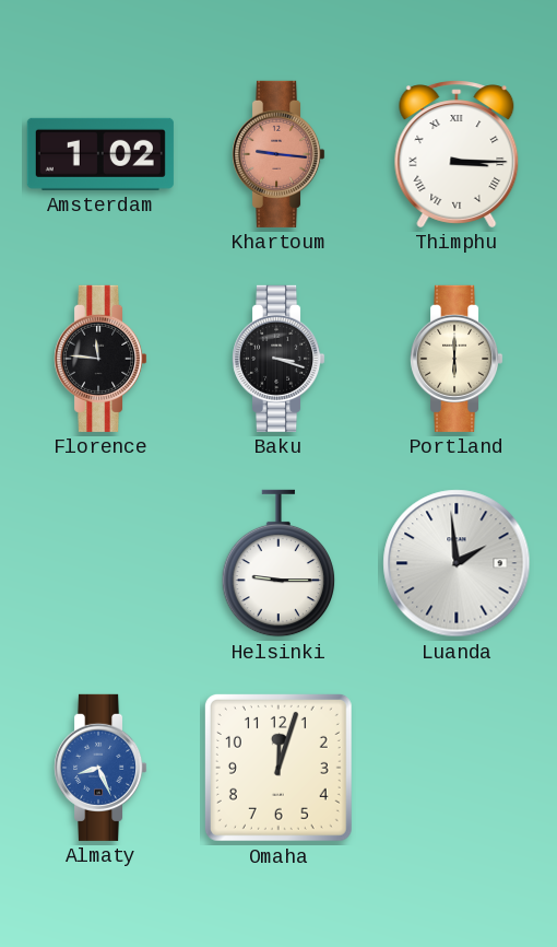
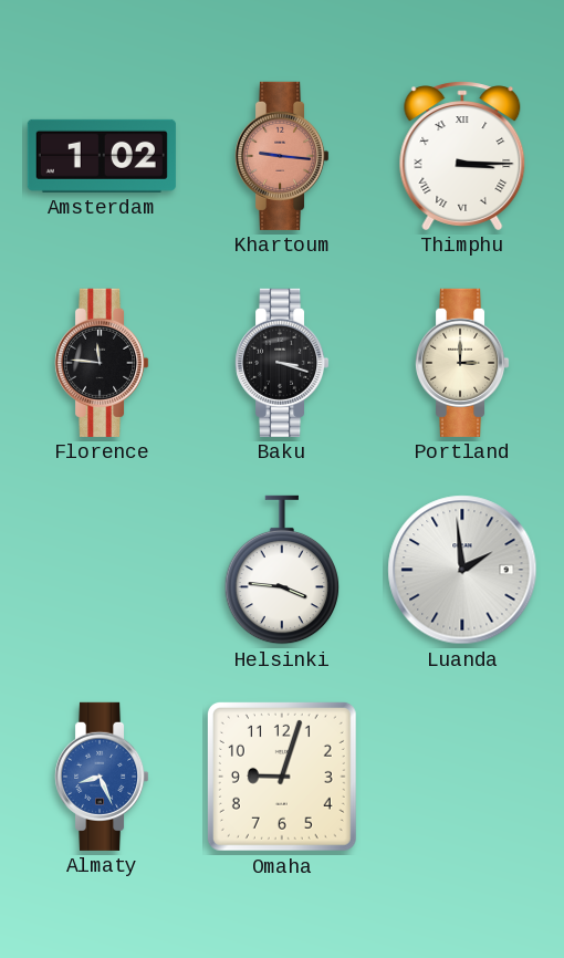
Portland: 6:00 -> 3:00
Helsinki: 9:15 -> 3:46
Omaha: 12:03 -> 9:03
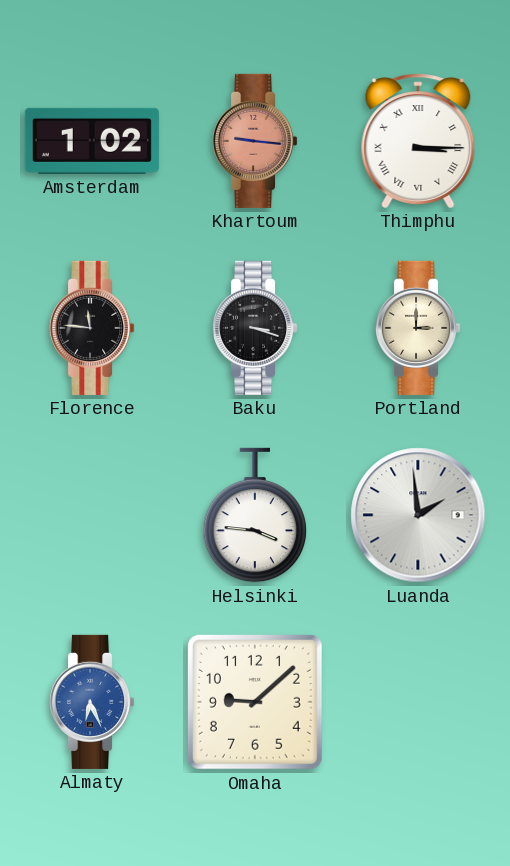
Almaty: 8:26 -> 6:26
Omaha: 9:03 -> 9:08
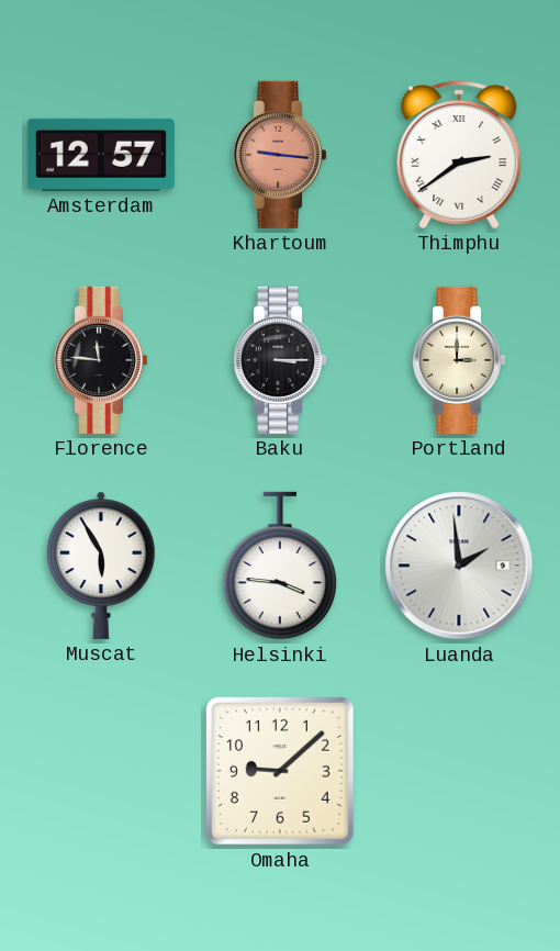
Amsterdam: 1:02 -> 12:57
Thimphu: 3:15 -> 2:39
Baku: 3:18 -> 3:15
Muscat: none -> 5:55
Almaty: 6:26 -> none
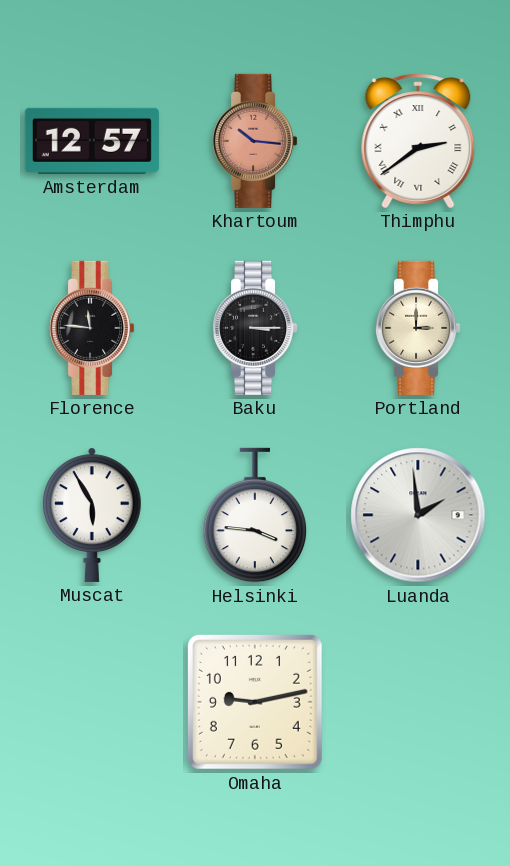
Khartoum: 9:16 -> 10:16
Omaha: 9:08 -> 9:13
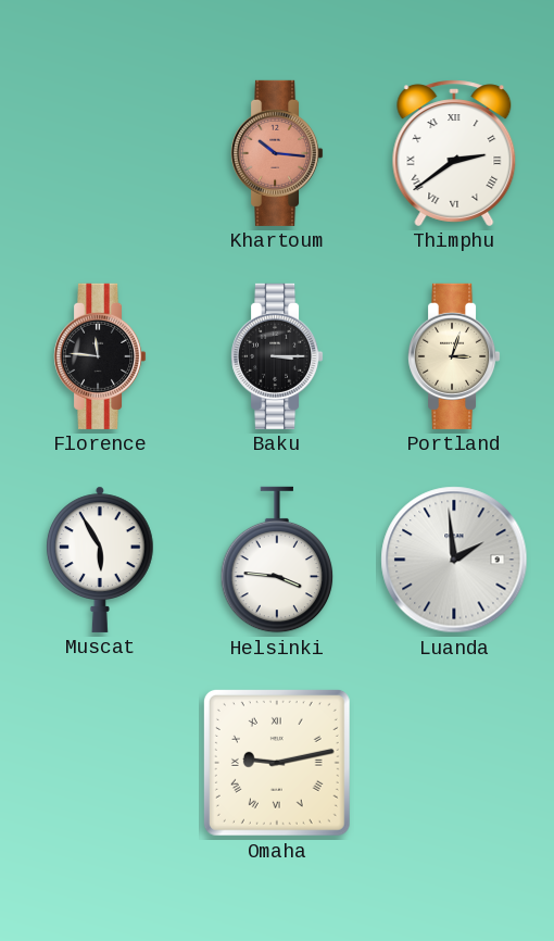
Amsterdam: 12:57 -> none
Portland: 3:00 -> 3:03
Omaha numerals: Arabic -> Roman
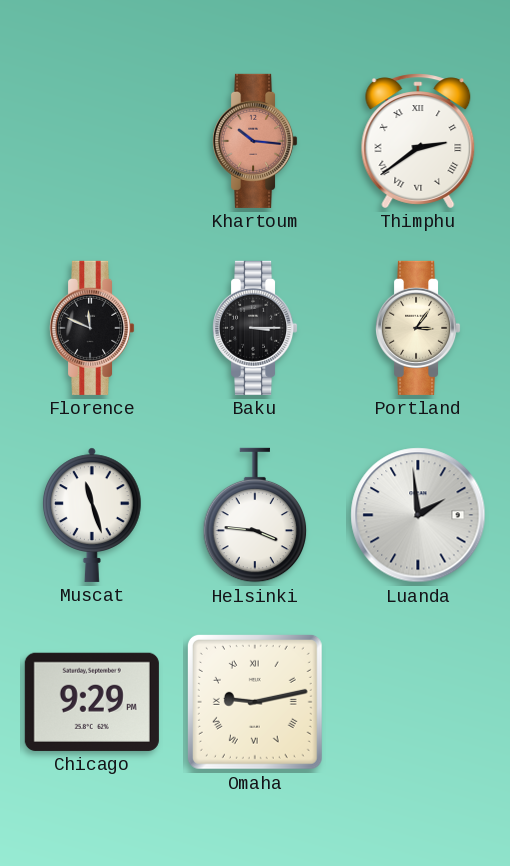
Florence: 11:46 -> 11:49
Portland: 3:03 -> 3:06
Muscat: 5:55 -> 11:27
Chicago: none -> 9:29
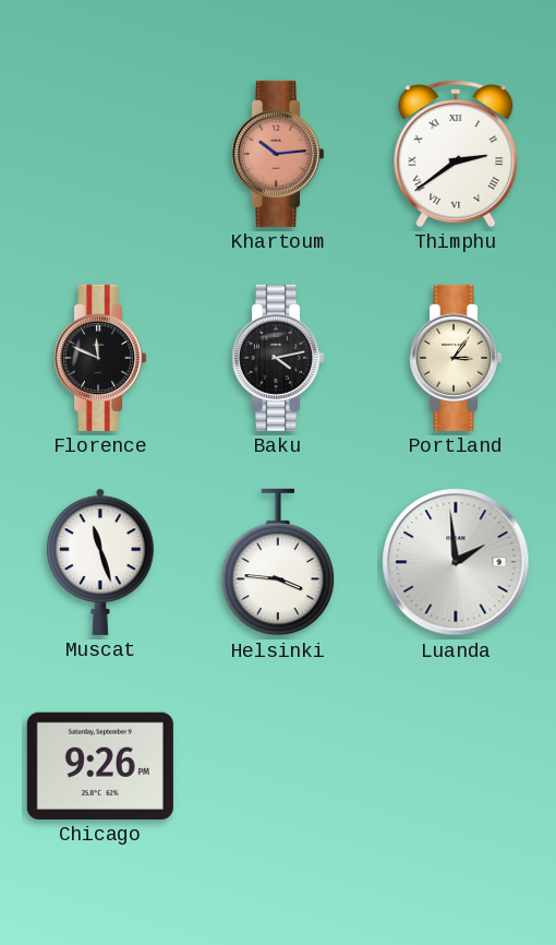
Khartoum: 10:16 -> 10:14
Baku: 3:15 -> 4:13
Chicago: 9:29 -> 9:26
Omaha: 9:13 -> none
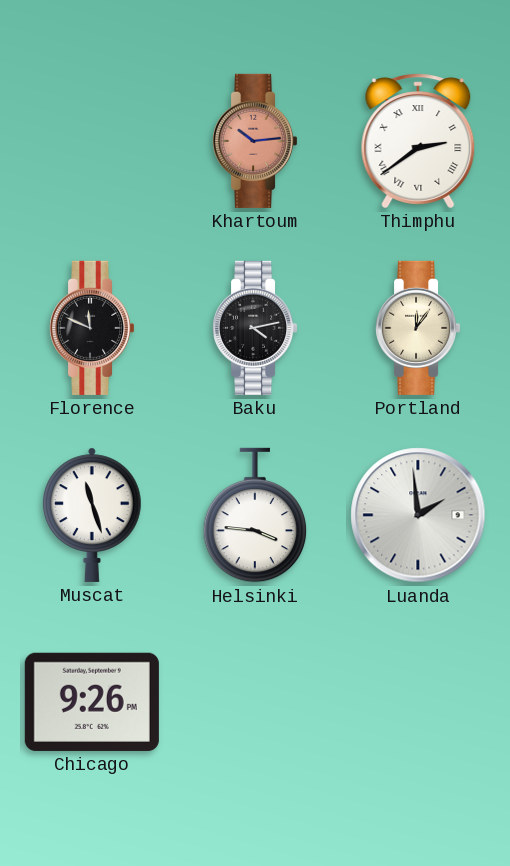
Portland: 3:06 -> 12:06
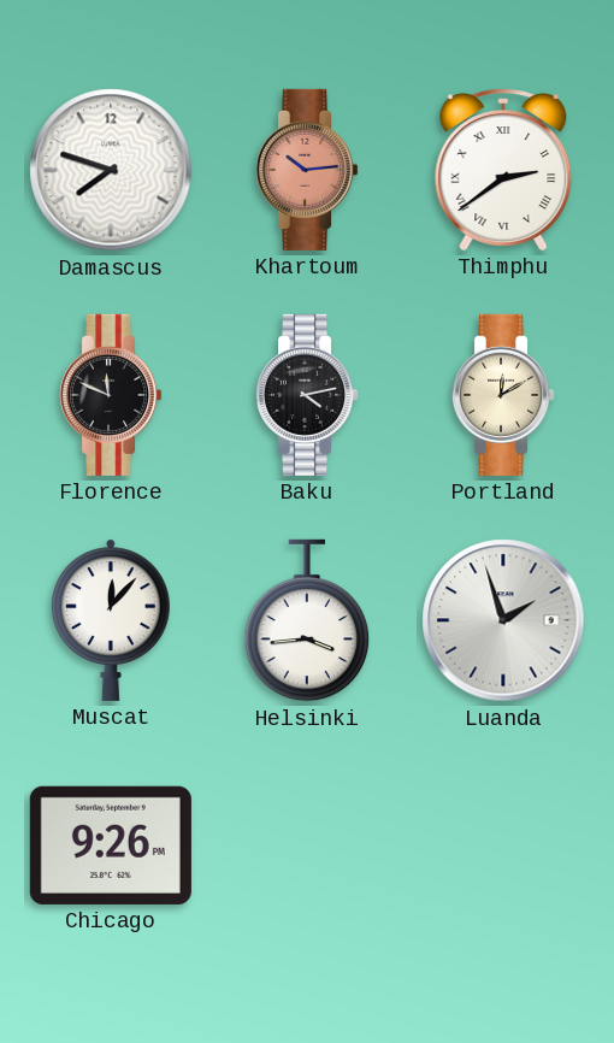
Damascus: none -> 7:48
Portland: 12:06 -> 12:10
Muscat: 11:27 -> 12:07
Helsinki: 3:46 -> 3:44
Luanda: 1:59 -> 1:57
